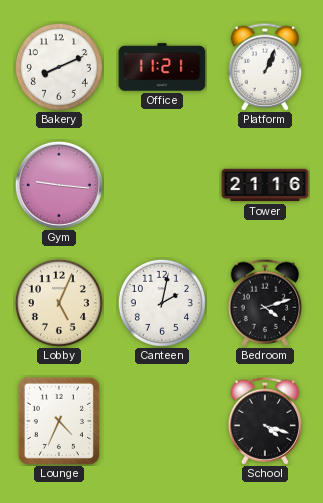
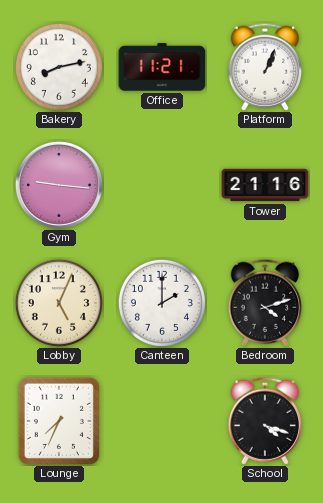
Bakery: 8:11 -> 8:13
Canteen: 2:02 -> 2:00
Lounge: 4:34 -> 7:34
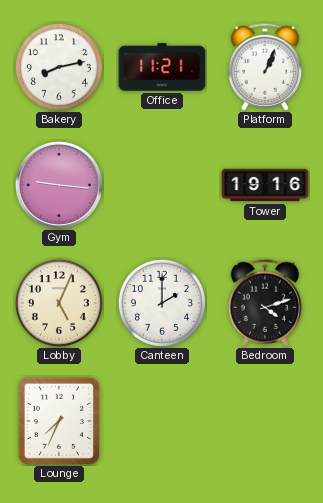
Tower: 21:16 -> 19:16
School: 4:18 -> none
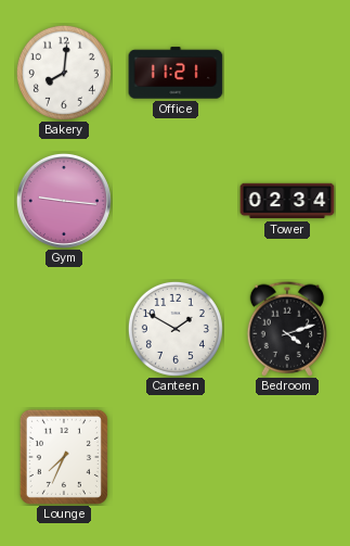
Bakery: 8:13 -> 8:01
Platform: 1:04 -> none
Tower: 19:16 -> 02:34
Lobby: 5:04 -> none
Canteen: 2:00 -> 1:50
